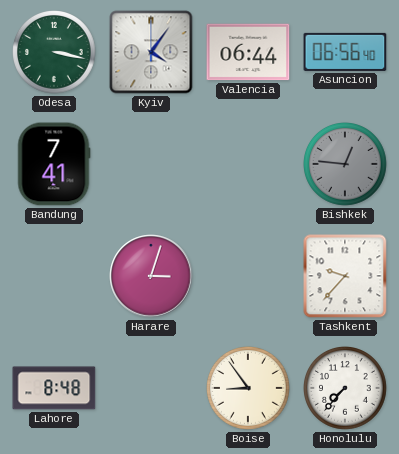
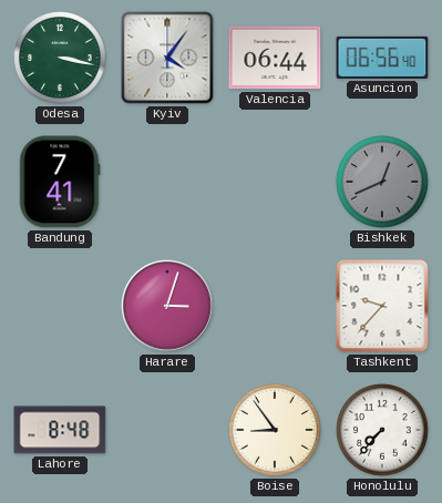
Bishkek: 12:46 -> 12:41
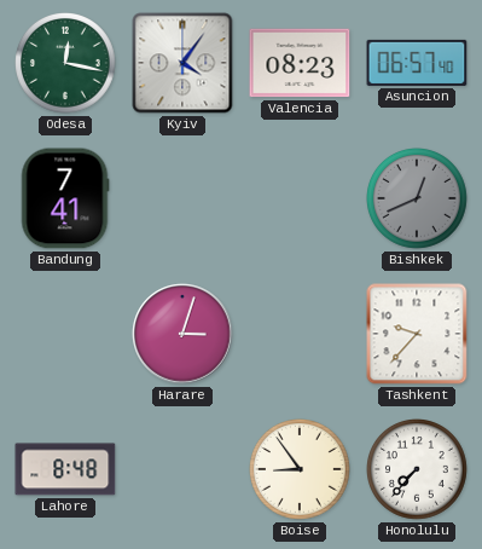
Odesa: 3:17 -> 12:17
Valencia: 06:44 -> 08:23
Asuncion: 06:56 -> 06:57
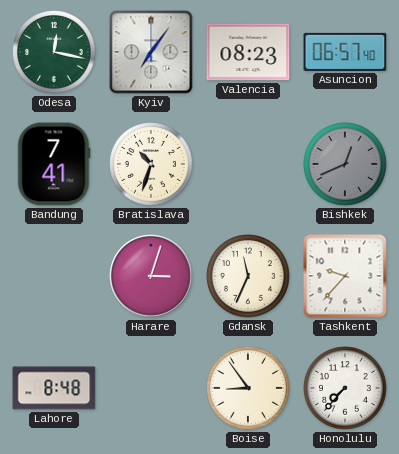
Kyiv: 4:06 -> 7:06
Bratislava: none -> 10:33
Gdansk: none -> 11:34
